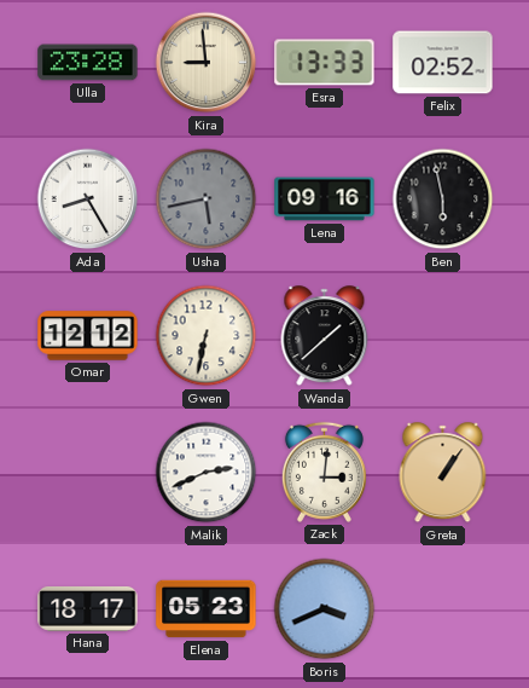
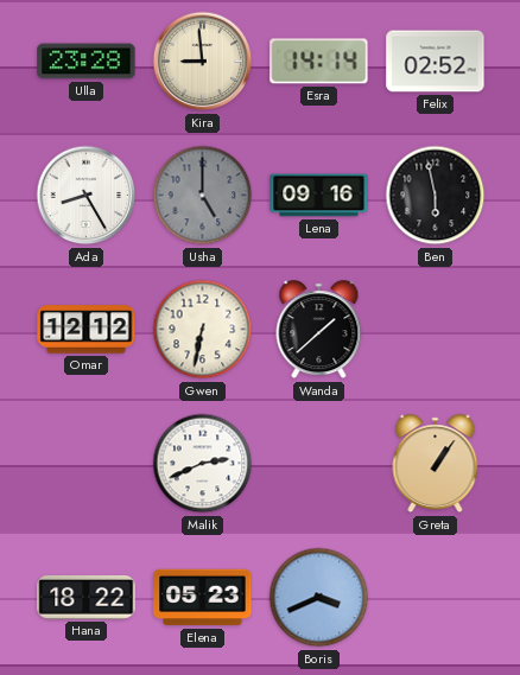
Esra: 13:33 -> 14:14
Usha: 5:43 -> 5:00
Zack: 3:01 -> none
Hana: 18:17 -> 18:22
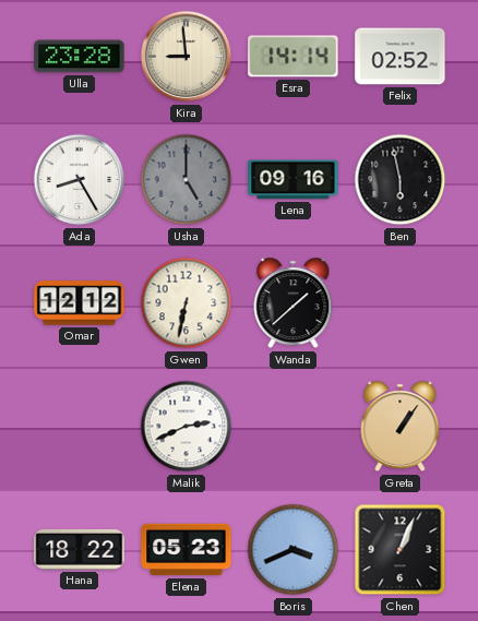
Chen: none -> 1:04
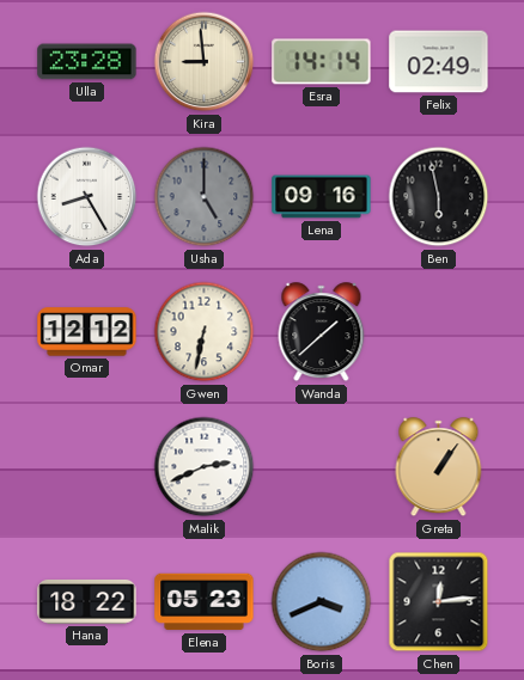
Felix: 02:52 -> 02:49
Chen: 1:04 -> 12:14
